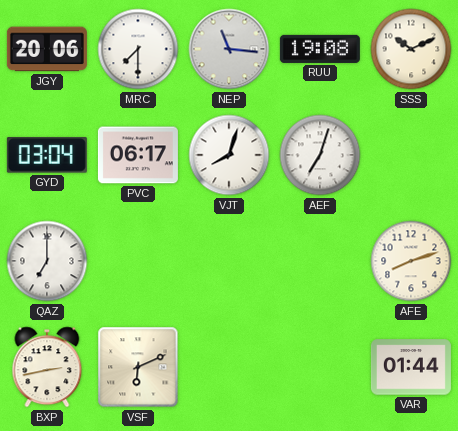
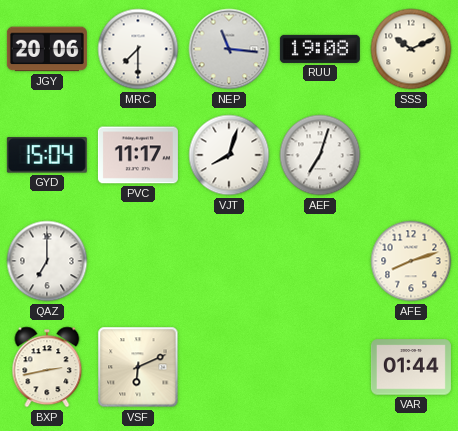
GYD: 03:04 -> 15:04
PVC: 06:17 -> 11:17
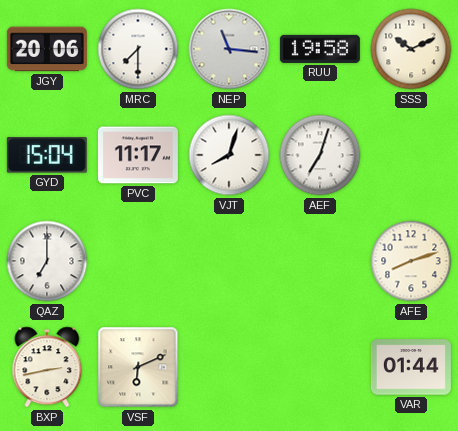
RUU: 19:08 -> 19:58
